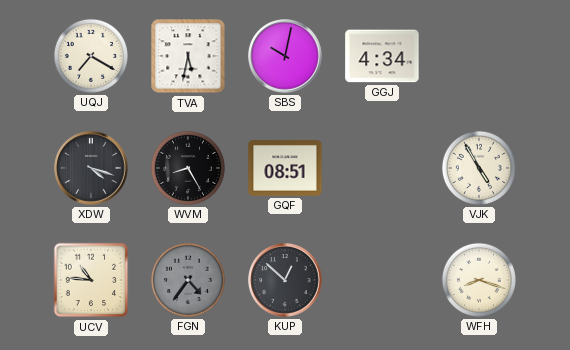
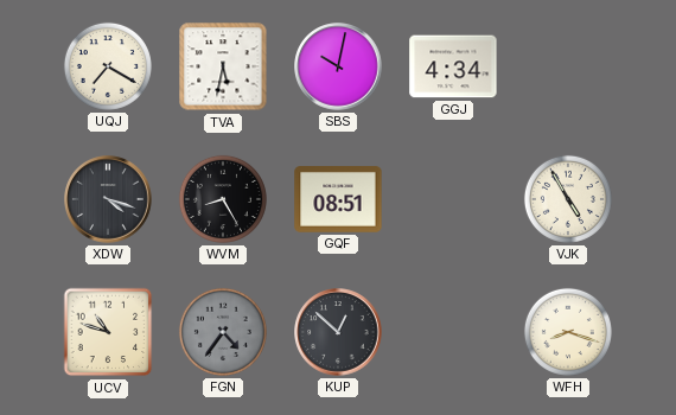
UCV: 10:46 -> 10:48
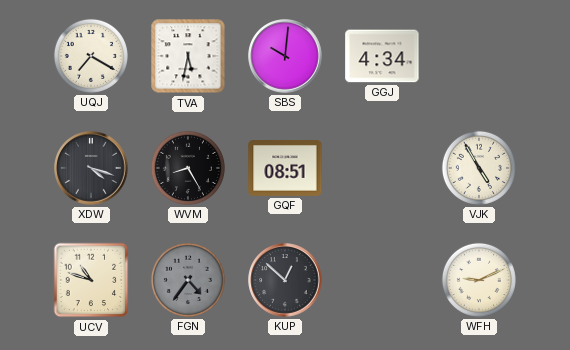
SBS: 10:02 -> 10:01
WFH: 8:18 -> 9:11
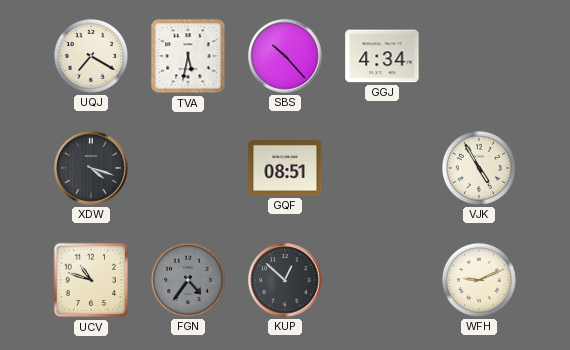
SBS: 10:01 -> 10:23
WVM: 8:25 -> none
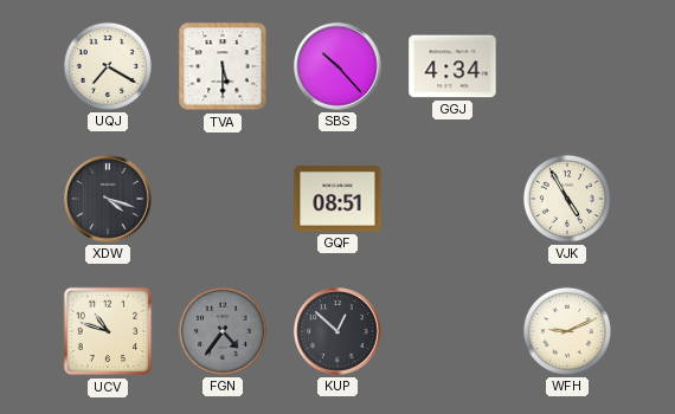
TVA: 5:32 -> 5:30
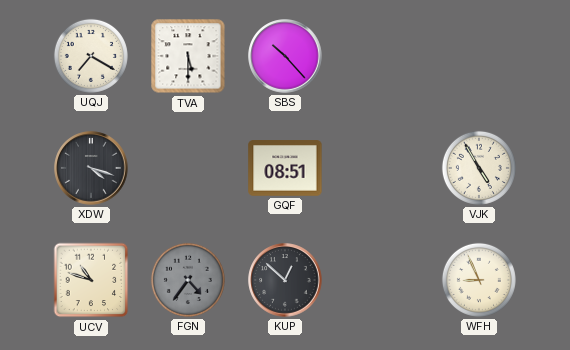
GGJ: 4:34 -> none
WFH: 9:11 -> 8:56
